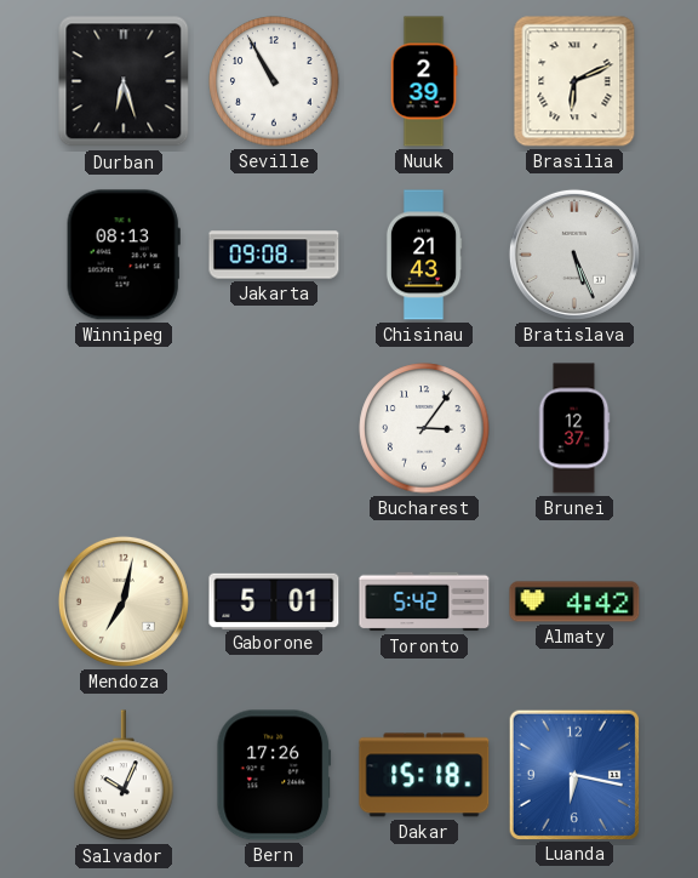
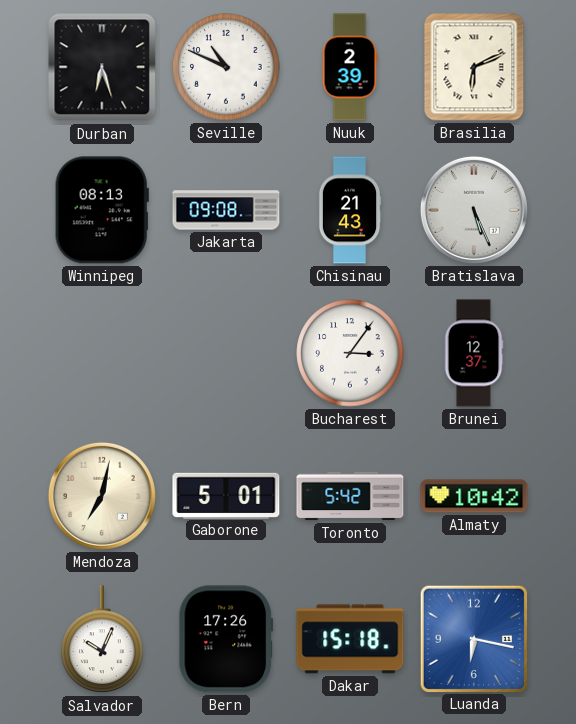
Seville: 10:55 -> 10:49
Almaty: 4:42 -> 10:42
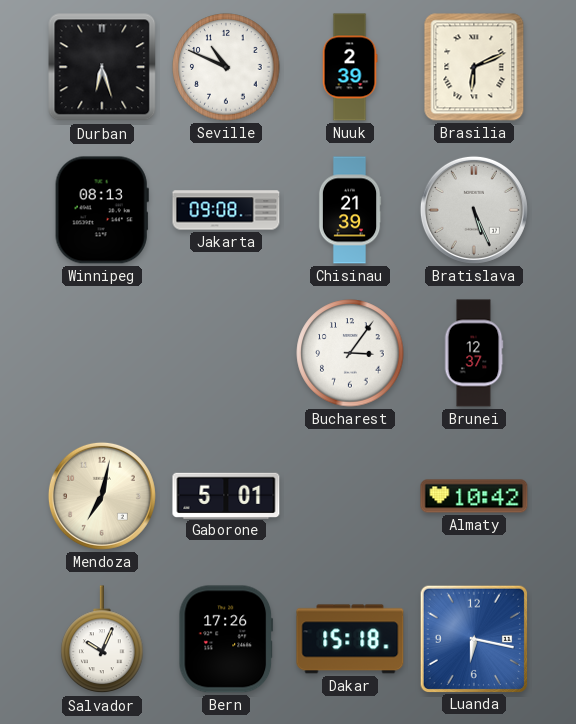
Chisinau: 21:43 -> 21:39
Toronto: 5:42 -> none
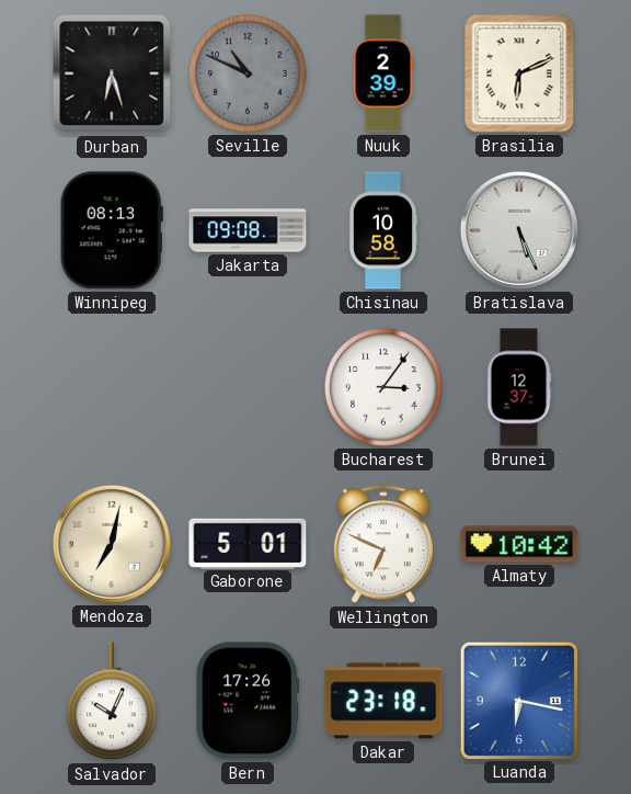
Seville dial: white -> grey
Chisinau: 21:39 -> 10:58
Wellington: none -> 6:49
Dakar: 15:18 -> 23:18
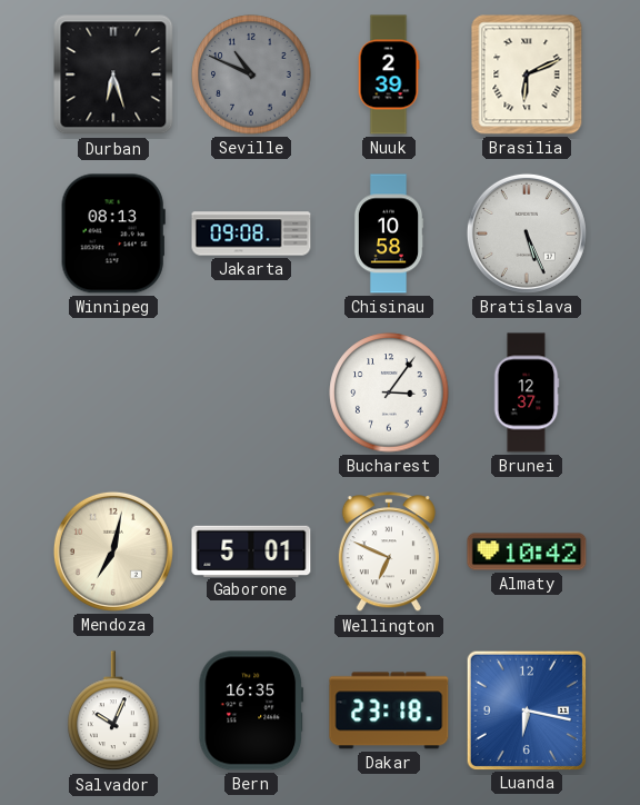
Bern: 17:26 -> 16:35
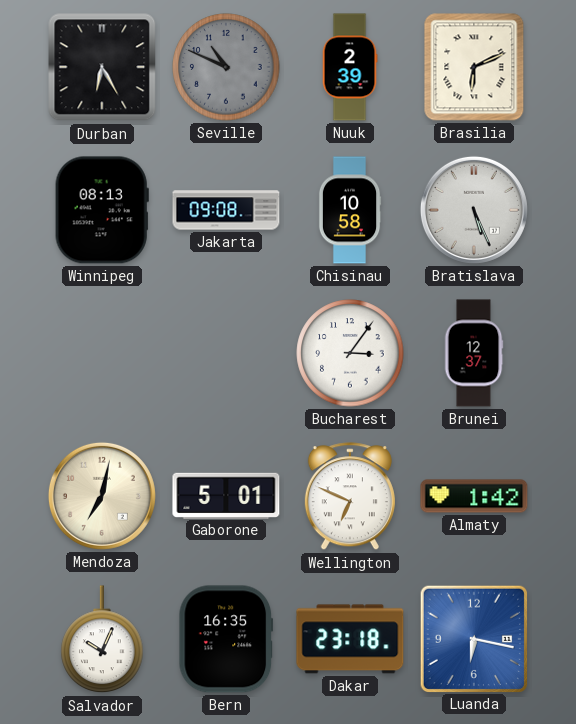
Durban: 6:27 -> 6:25
Almaty: 10:42 -> 1:42
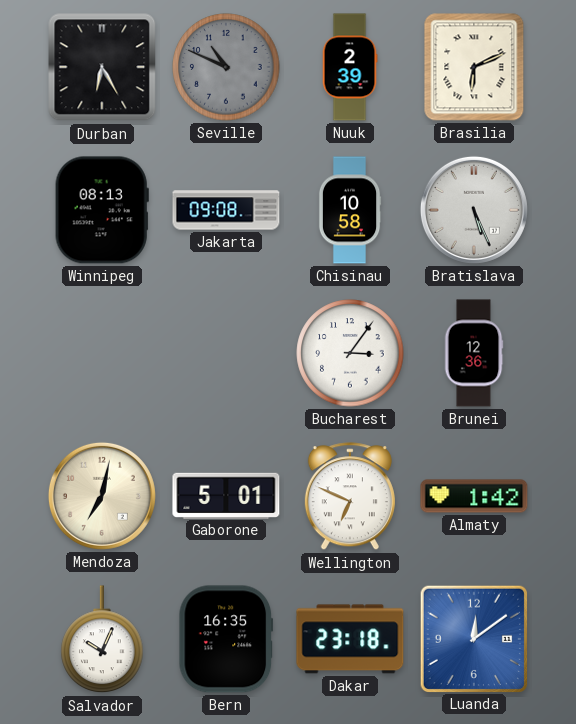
Brunei: 12:37 -> 12:36
Luanda: 6:17 -> 12:09
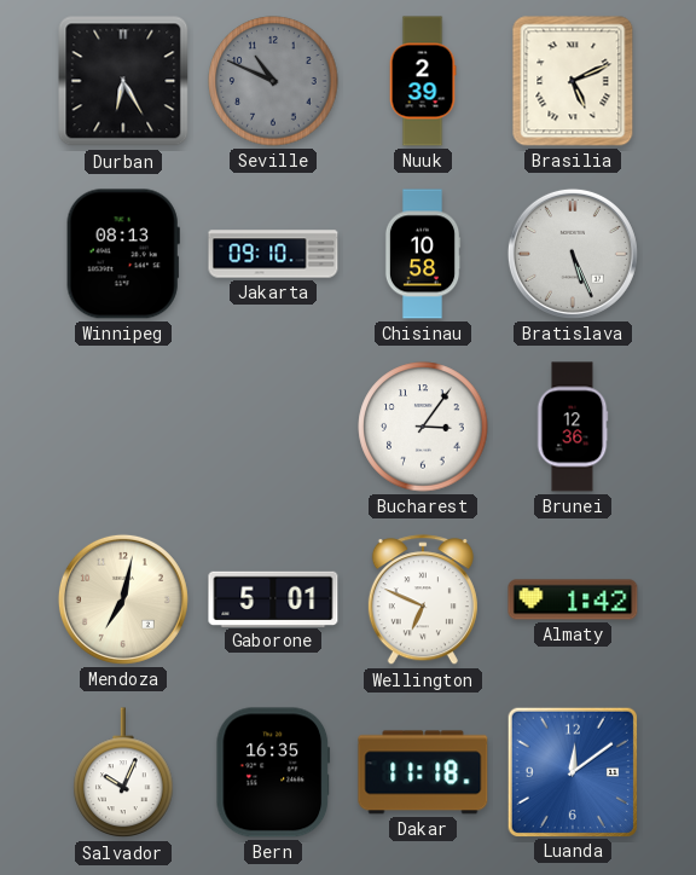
Brasilia: 6:11 -> 5:11
Jakarta: 09:08 -> 09:10
Dakar: 23:18 -> 11:18
